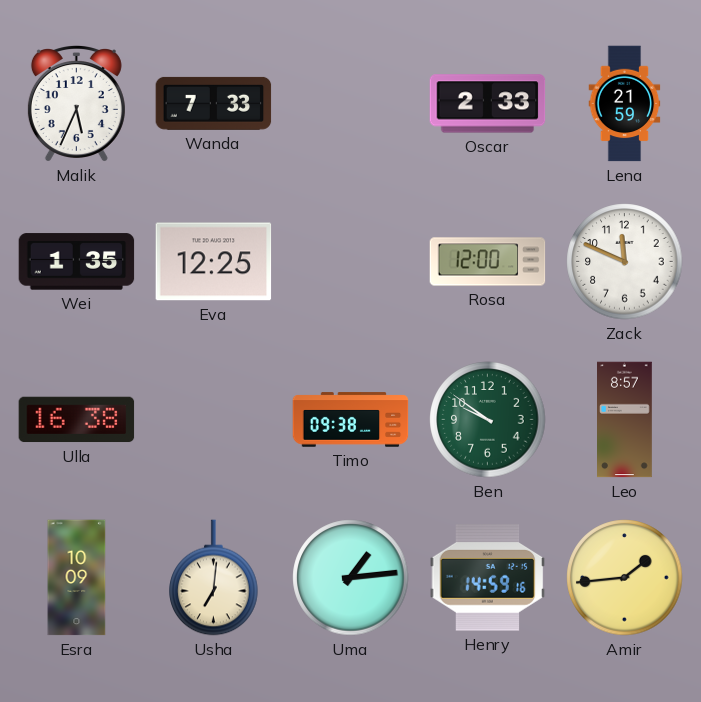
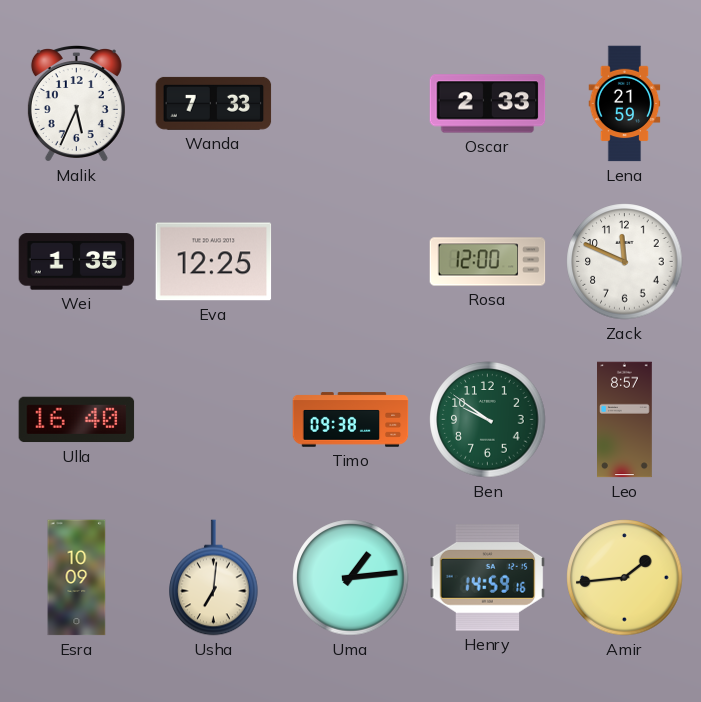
Ulla: 16:38 -> 16:40
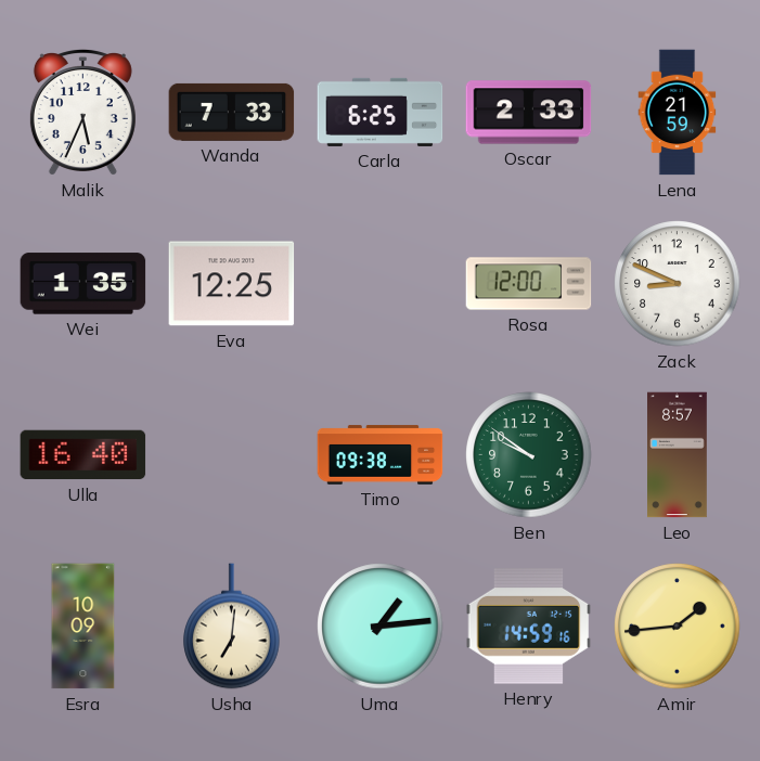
Carla: none -> 6:25
Zack: 11:49 -> 8:49
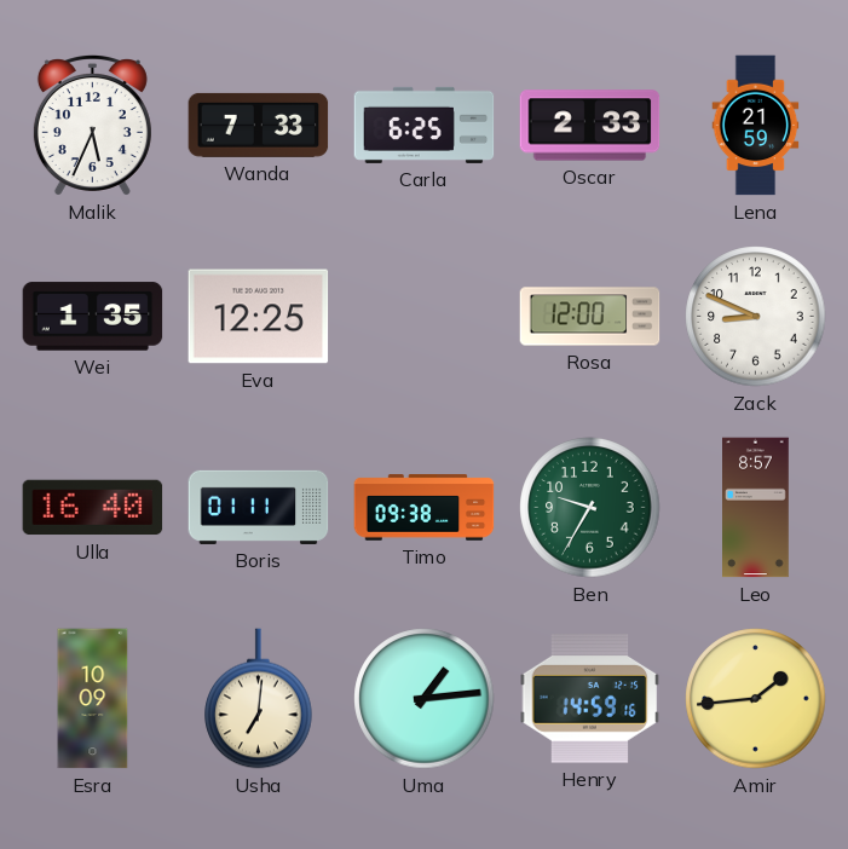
Boris: none -> 01:11
Ben: 9:51 -> 9:35
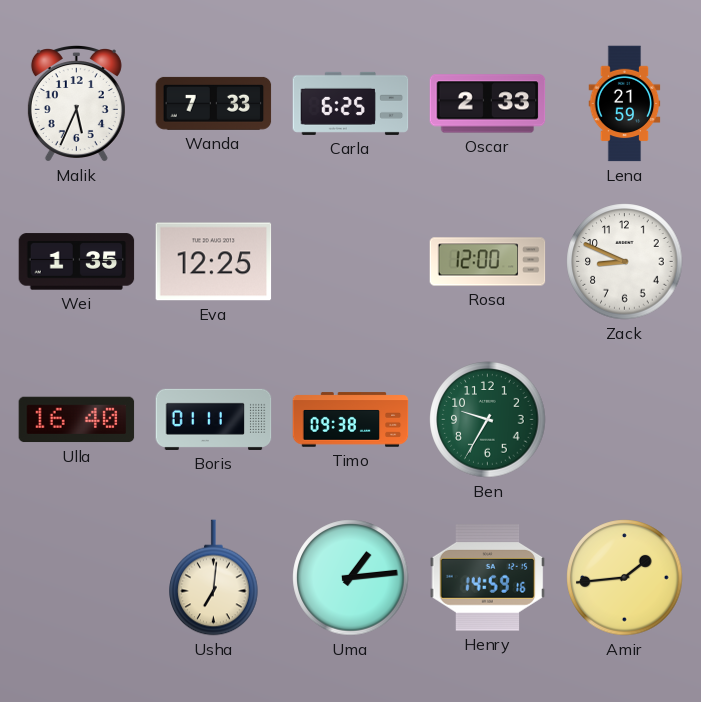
Leo: 8:57 -> none
Esra: 10:09 -> none
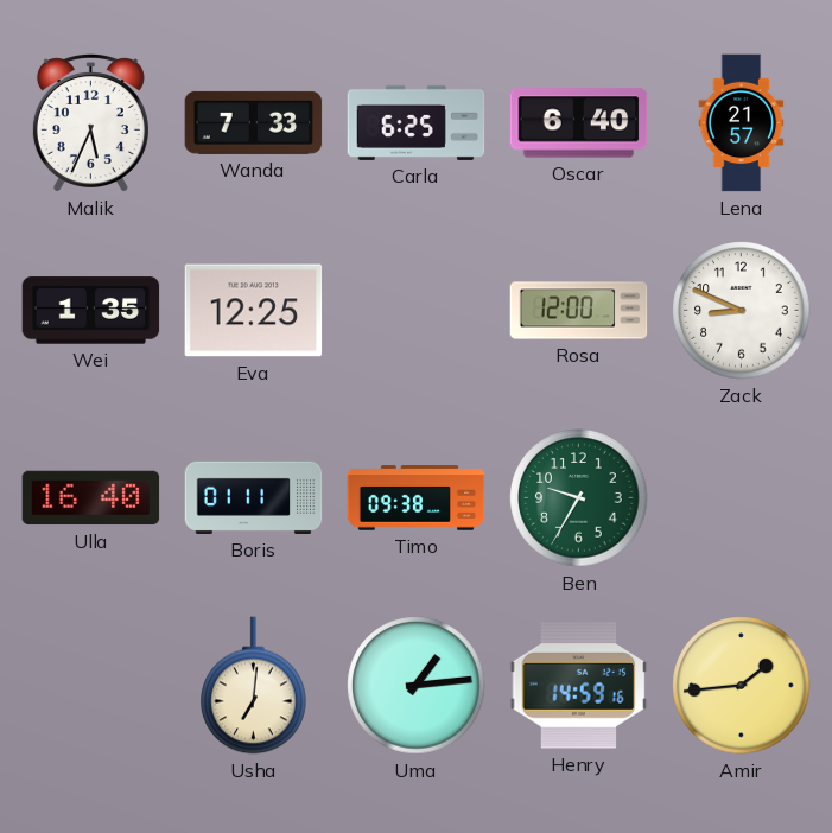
Oscar: 2:33 -> 6:40
Lena: 21:59 -> 21:57
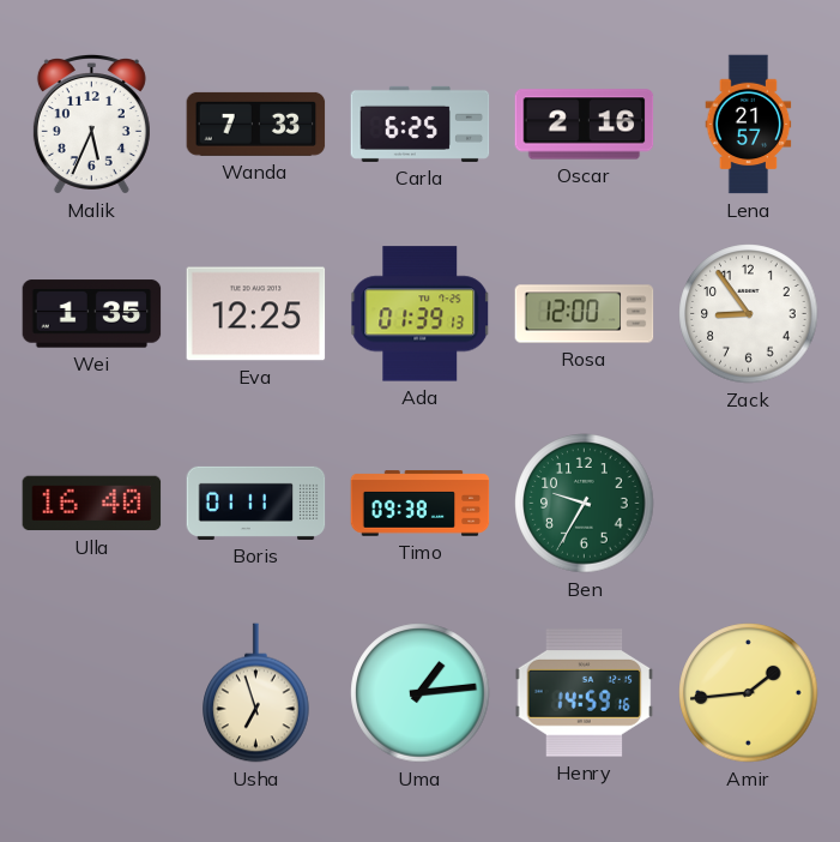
Oscar: 6:40 -> 2:16
Ada: none -> 01:39
Zack: 8:49 -> 8:54
Usha: 7:01 -> 6:57
